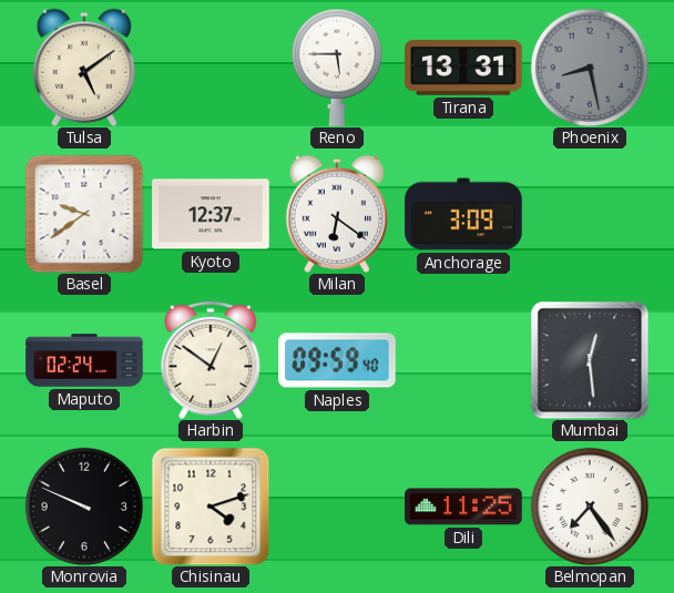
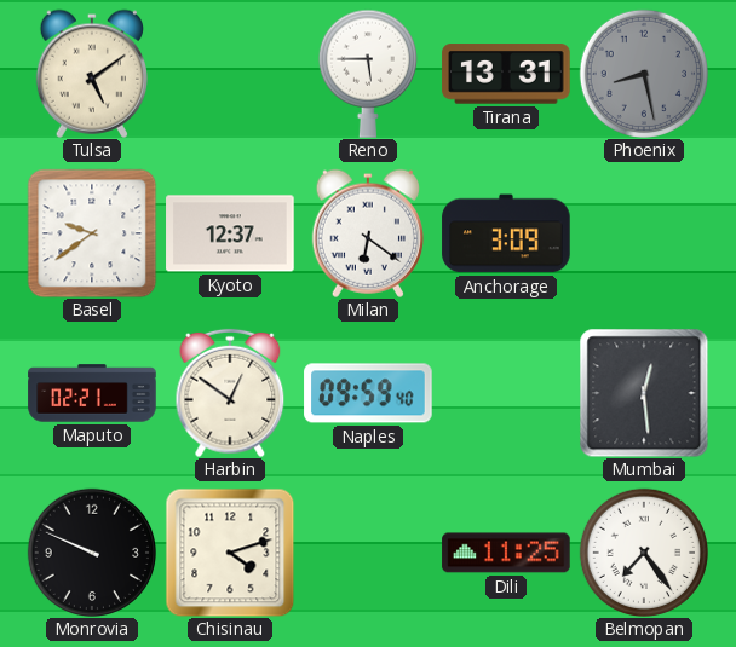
Maputo: 02:24 -> 02:21
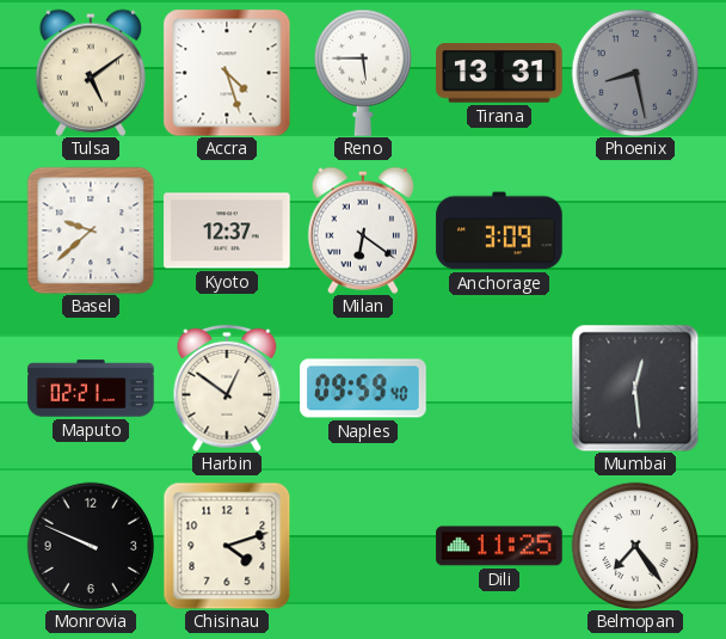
Accra: none -> 4:27
Basel: 9:39 -> 9:38
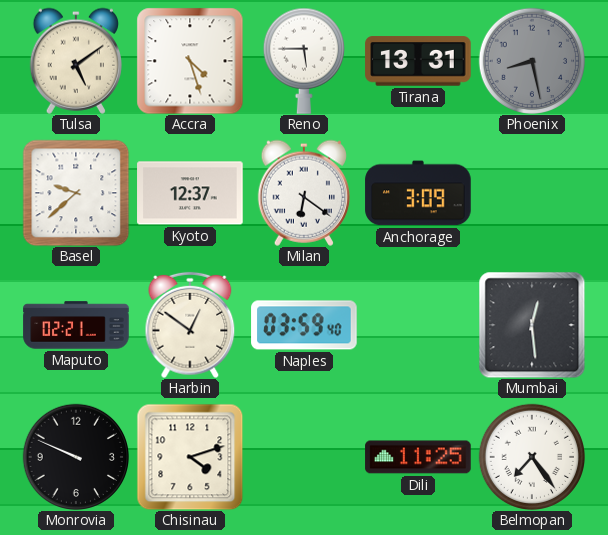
Naples: 09:59 -> 03:59
